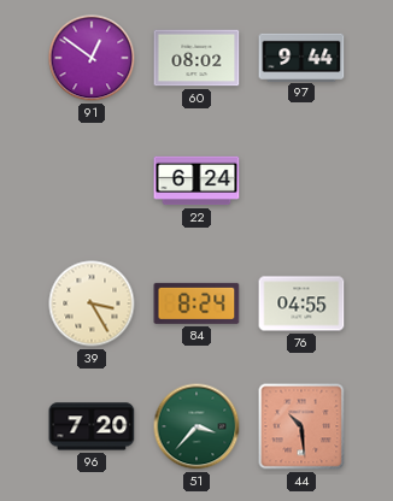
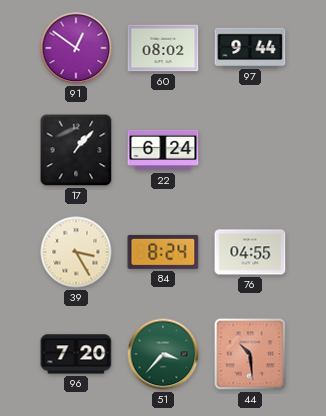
17: none -> 1:07
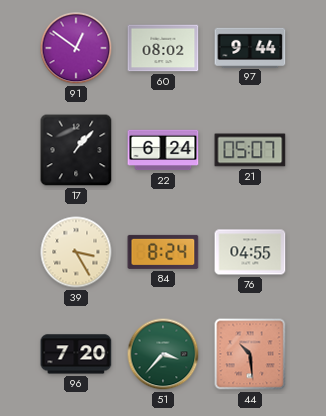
21: none -> 05:07
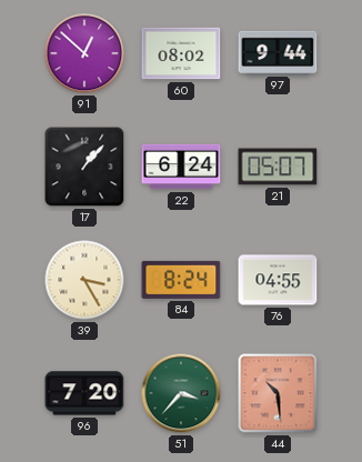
91: 12:51 -> 12:52
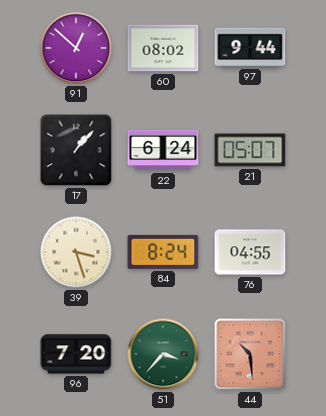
39: 3:25 -> 3:27
